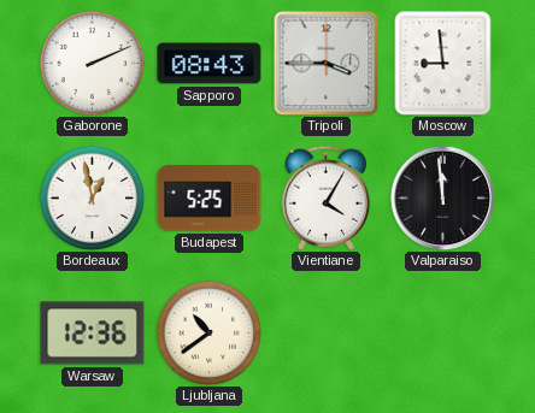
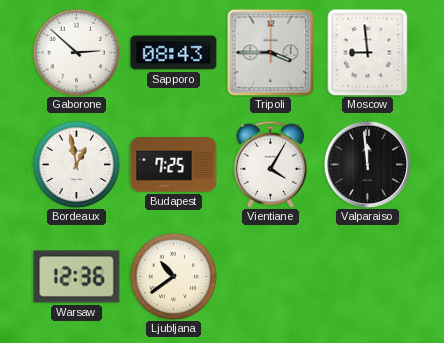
Gaborone: 2:11 -> 2:52
Budapest: 5:25 -> 7:25
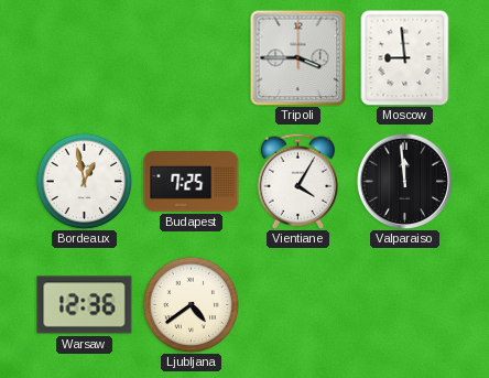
Gaborone: 2:52 -> none
Sapporo: 08:43 -> none
Ljubljana: 10:39 -> 4:39
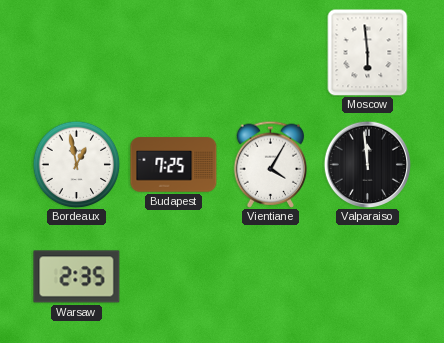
Tripoli: 3:45 -> none
Moscow: 8:59 -> 5:59
Warsaw: 12:36 -> 2:35
Ljubljana: 4:39 -> none
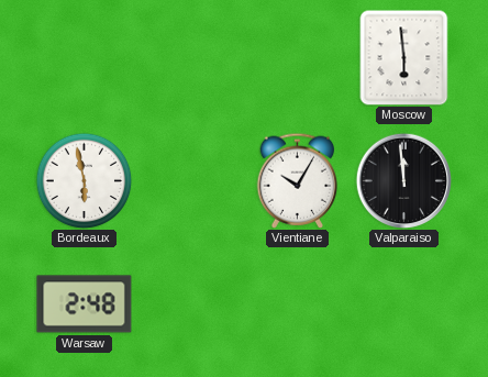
Bordeaux: 12:58 -> 5:58
Budapest: 7:25 -> none
Vientiane: 4:05 -> 10:05
Warsaw: 2:35 -> 2:48
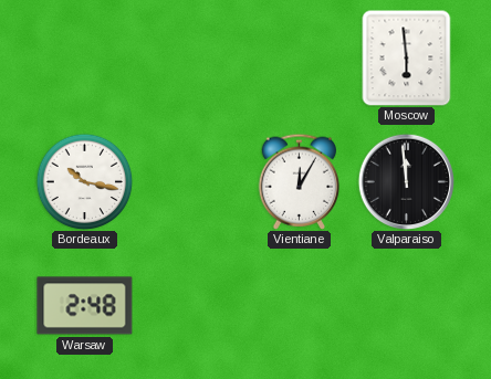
Bordeaux: 5:58 -> 10:17
Vientiane: 10:05 -> 12:05
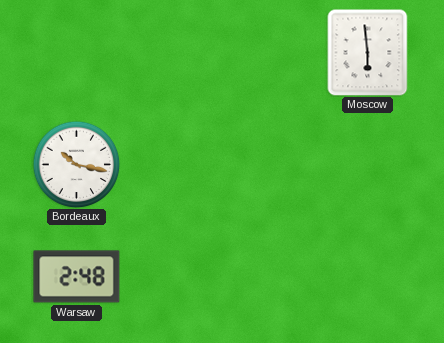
Vientiane: 12:05 -> none
Valparaiso: 11:59 -> none
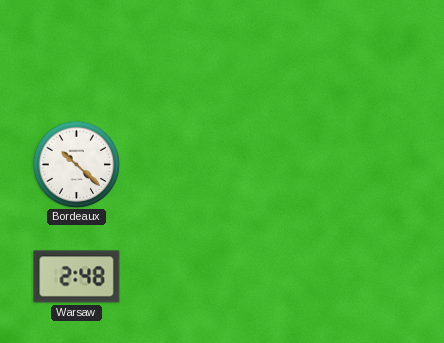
Moscow: 5:59 -> none
Bordeaux: 10:17 -> 10:22
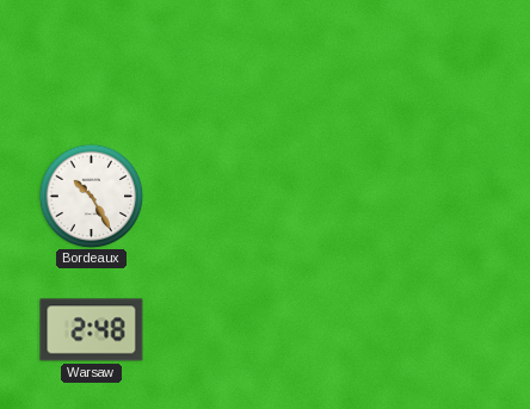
Bordeaux: 10:22 -> 10:25
